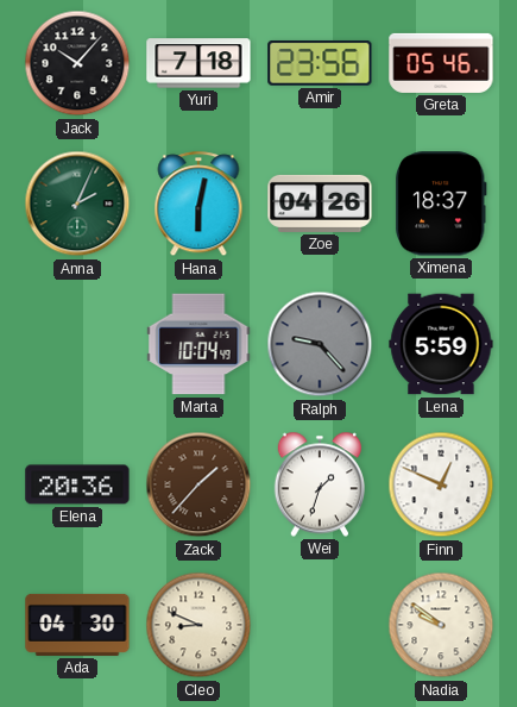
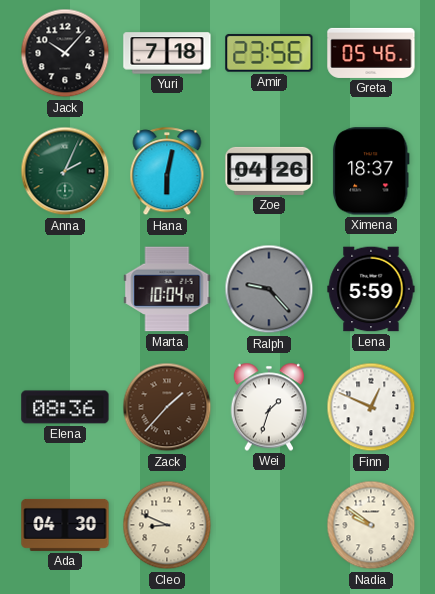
Elena: 20:36 -> 08:36
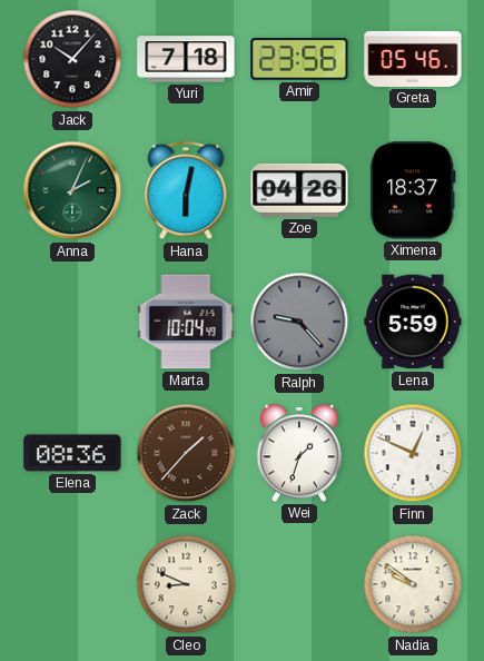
Ada: 04:30 -> none
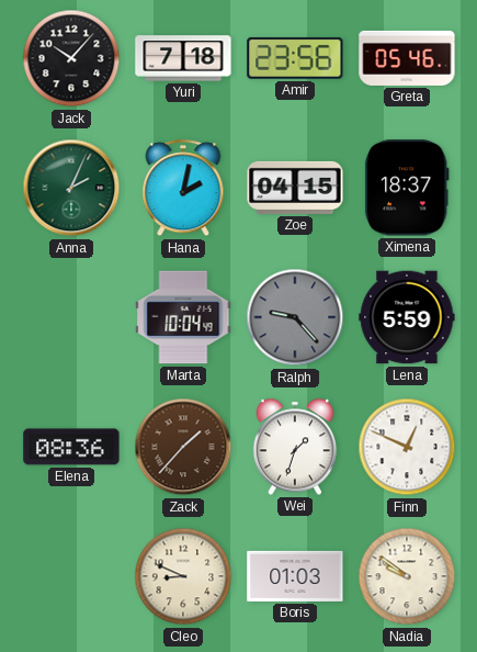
Hana: 6:02 -> 2:02
Zoe: 04:26 -> 04:15
Boris: none -> 01:03
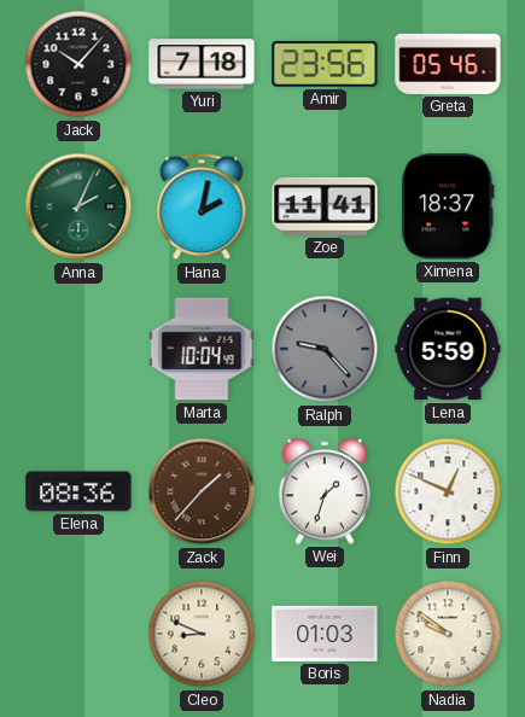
Zoe: 04:15 -> 11:41
